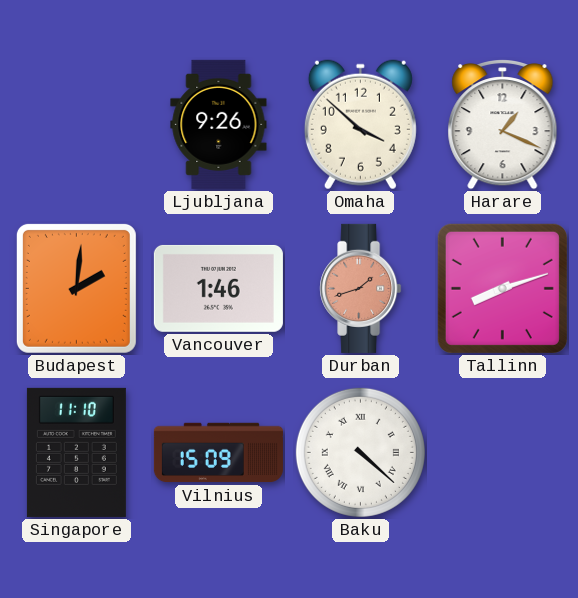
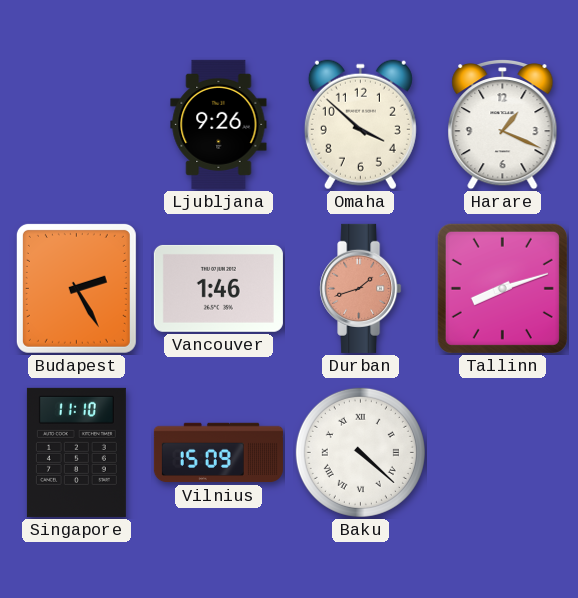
Budapest: 2:01 -> 2:25
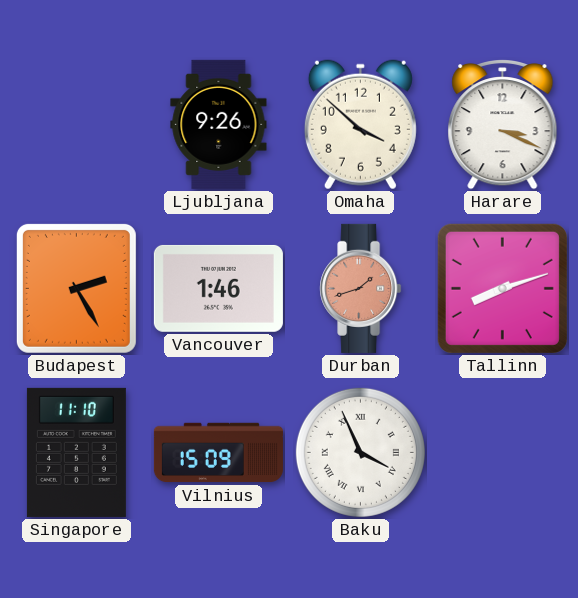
Harare: 1:19 -> 3:19
Baku: 4:22 -> 3:56
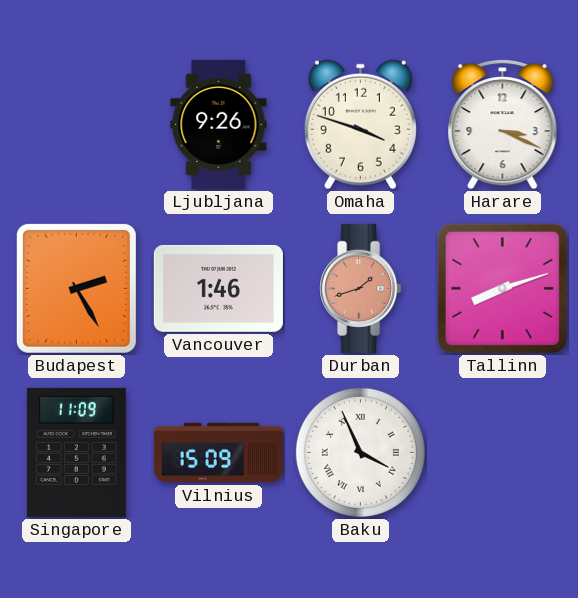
Omaha: 3:52 -> 3:48
Singapore: 11:10 -> 11:09
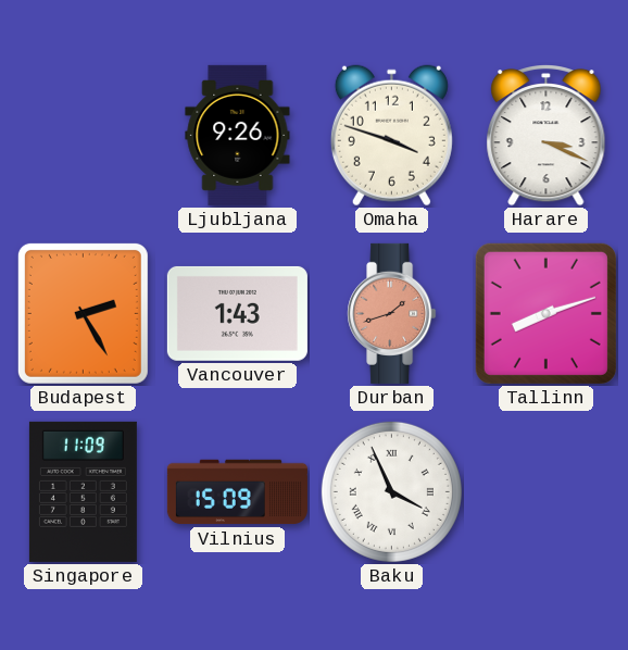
Vancouver: 1:46 -> 1:43
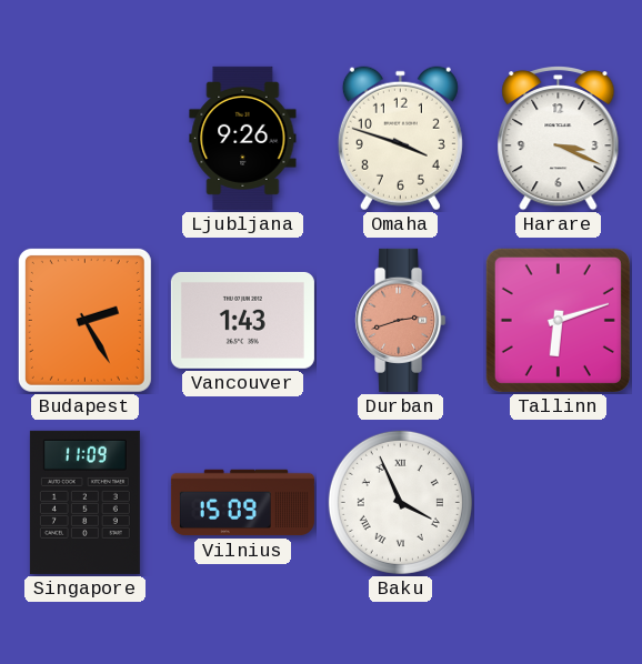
Durban: 1:42 -> 2:42
Tallinn: 8:12 -> 6:12
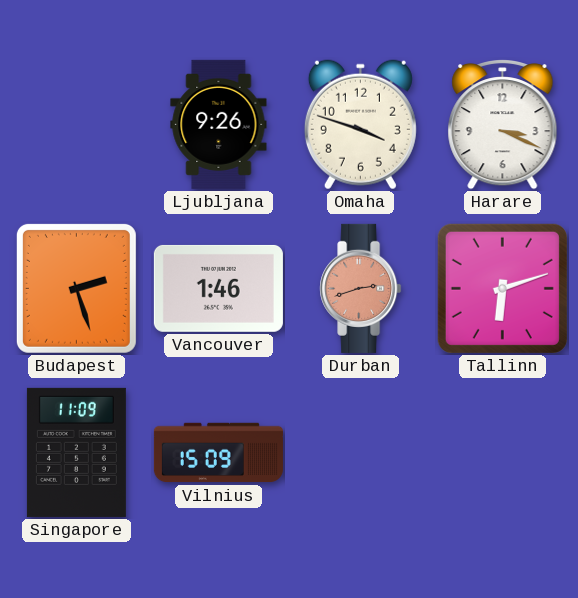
Budapest: 2:25 -> 2:27
Vancouver: 1:43 -> 1:46
Baku: 3:56 -> none
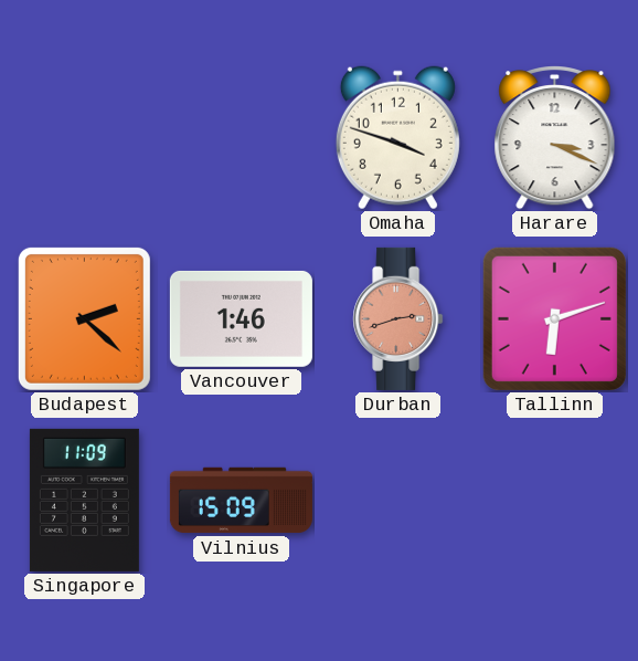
Ljubljana: 9:26 -> none
Budapest: 2:27 -> 2:22
